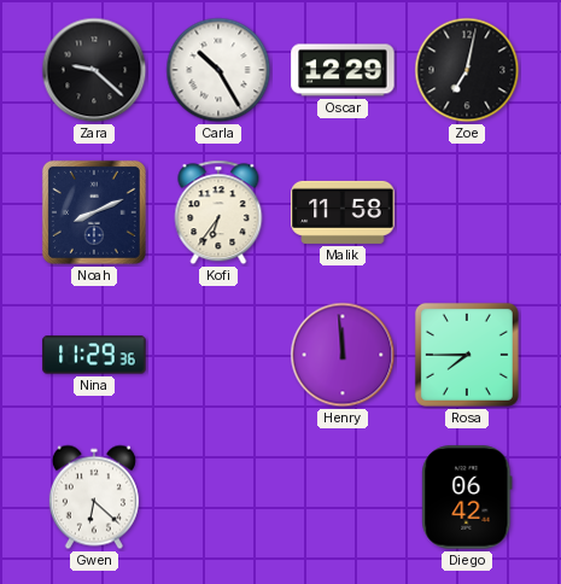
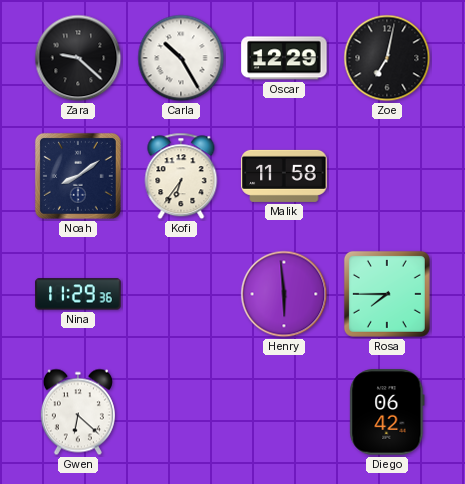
Noah: 8:11 -> 8:09
Henry: 11:59 -> 5:59
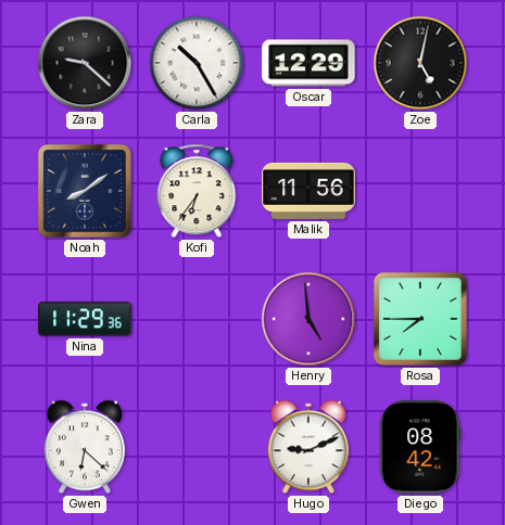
Zoe: 7:02 -> 5:02
Malik: 11:58 -> 11:56
Henry: 5:59 -> 4:59
Hugo: none -> 9:11
Diego: 06:42 -> 08:42
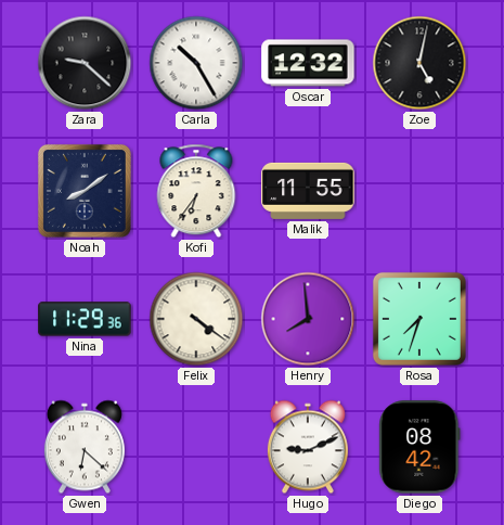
Oscar: 12:29 -> 12:32
Malik: 11:56 -> 11:55
Felix: none -> 4:21
Henry: 4:59 -> 7:59
Rosa: 7:45 -> 7:33
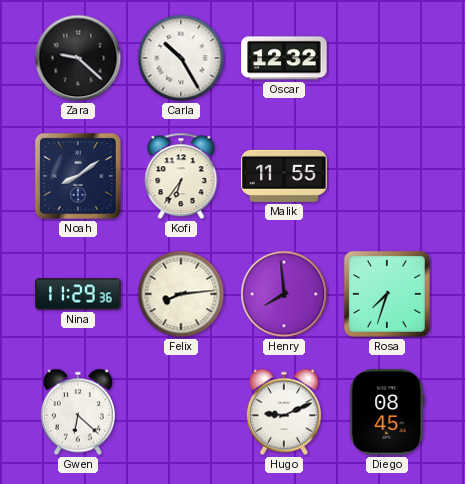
Zoe: 5:02 -> none
Felix: 4:21 -> 8:14
Diego: 08:42 -> 08:45
